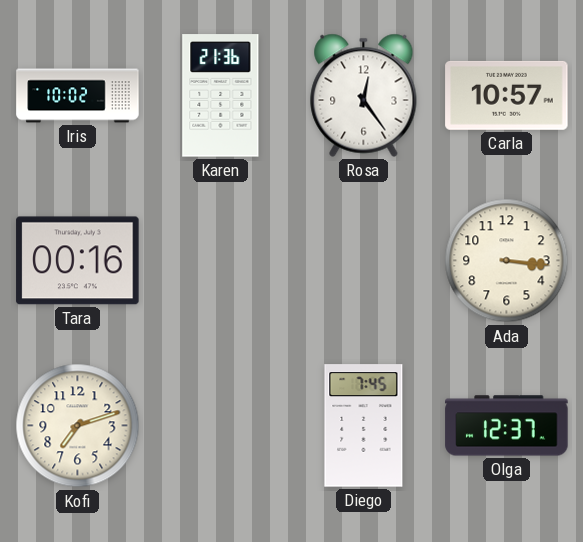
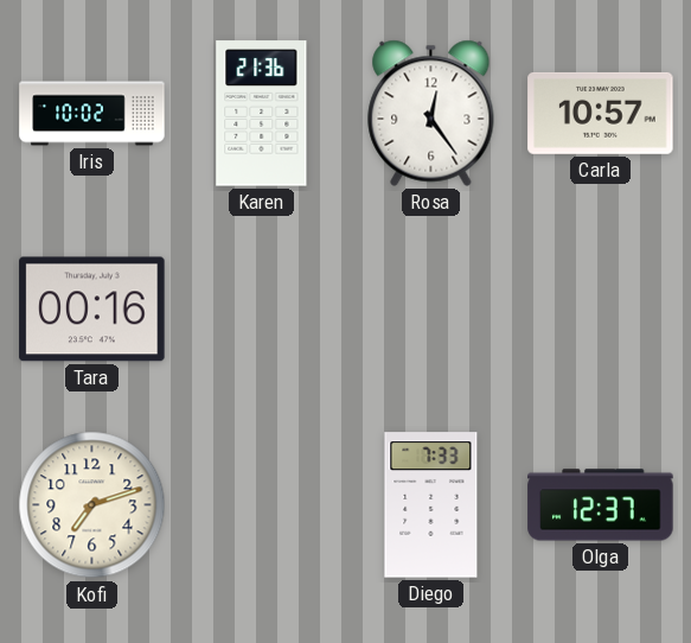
Ada: 3:16 -> none
Diego: 7:45 -> 7:33
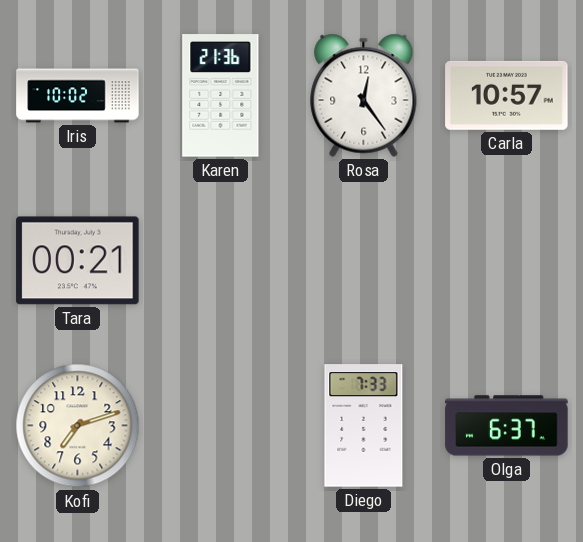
Tara: 00:16 -> 00:21
Olga: 12:37 -> 6:37
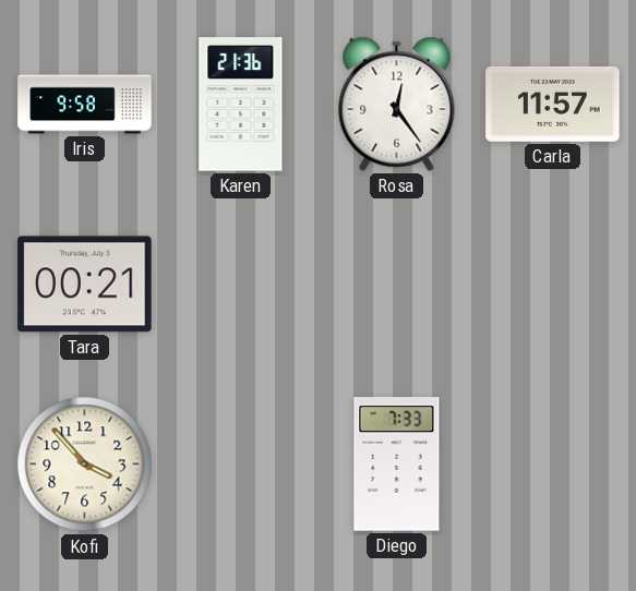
Iris: 10:02 -> 9:58
Carla: 10:57 -> 11:57
Kofi: 7:12 -> 3:53
Olga: 6:37 -> none
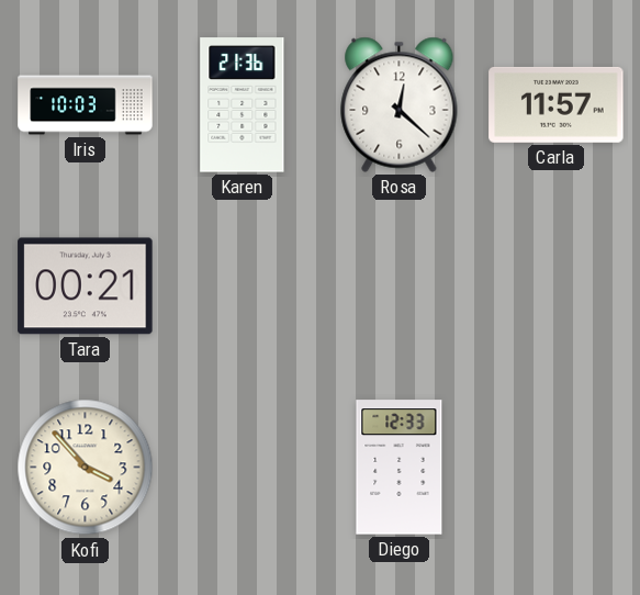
Iris: 9:58 -> 10:03
Rosa: 12:24 -> 12:22
Diego: 7:33 -> 12:33
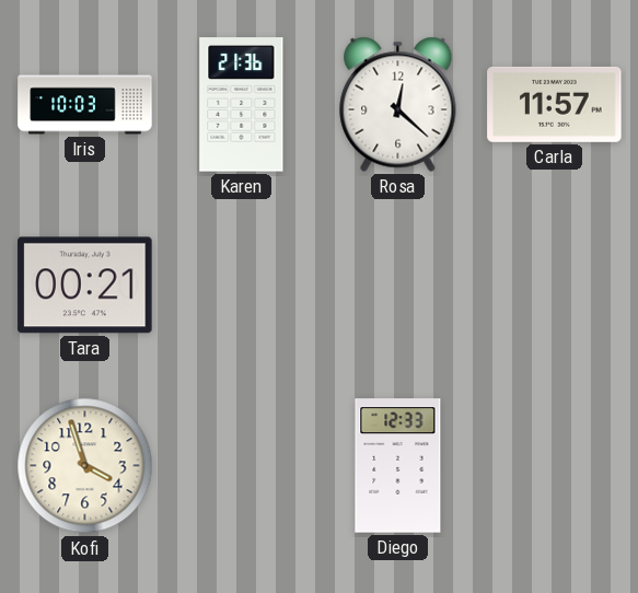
Kofi: 3:53 -> 3:57
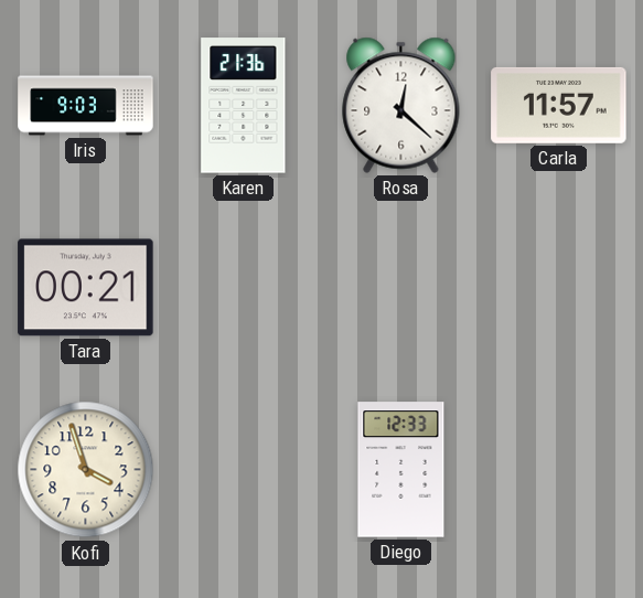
Iris: 10:03 -> 9:03
